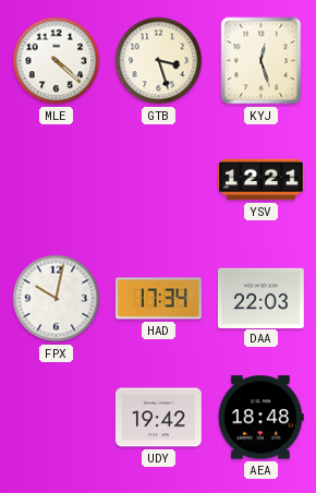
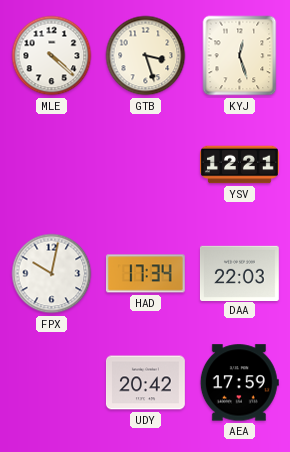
UDY: 19:42 -> 20:42
AEA: 18:48 -> 17:59
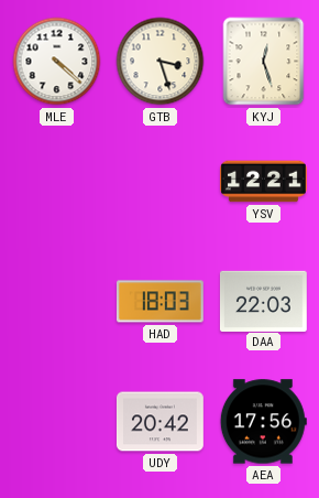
FPX: 10:02 -> none
HAD: 17:34 -> 18:03
AEA: 17:59 -> 17:56
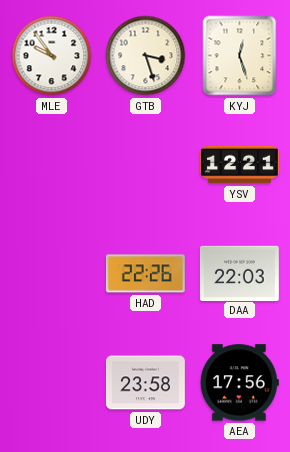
MLE: 4:22 -> 9:54
HAD: 18:03 -> 22:26
UDY: 20:42 -> 23:58
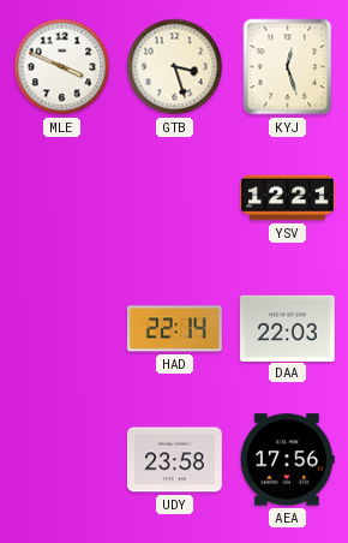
MLE: 9:54 -> 3:49
HAD: 22:26 -> 22:14
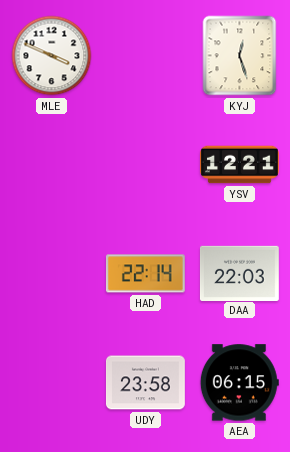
GTB: 3:27 -> none
AEA: 17:56 -> 06:15
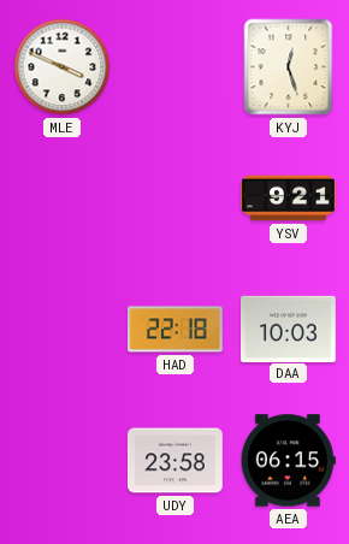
YSV: 12:21 -> 9:21
HAD: 22:14 -> 22:18
DAA: 22:03 -> 10:03
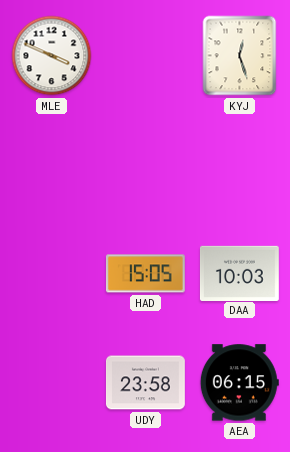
YSV: 9:21 -> none
HAD: 22:18 -> 15:05
